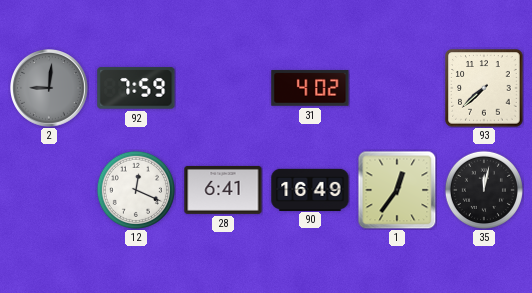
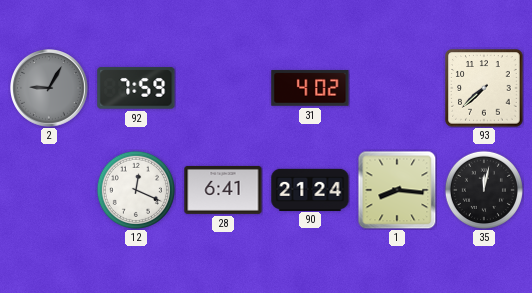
2: 9:01 -> 9:05
90: 16:49 -> 21:24
1: 12:36 -> 8:16
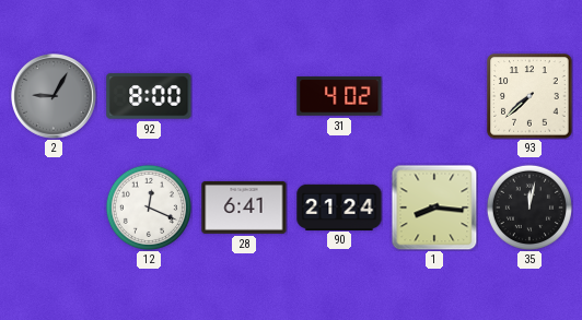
92: 7:59 -> 8:00
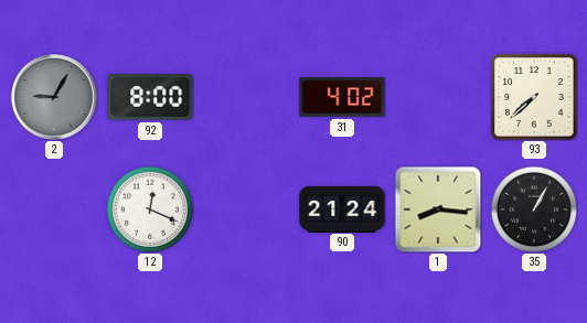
28: 6:41 -> none
35: 12:02 -> 1:05
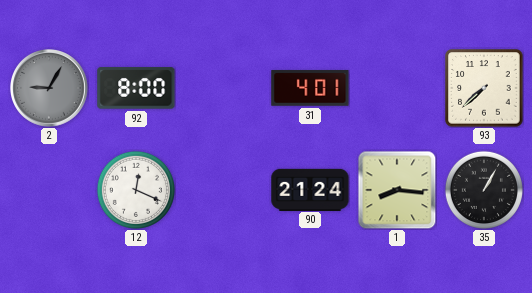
31: 4:02 -> 4:01
